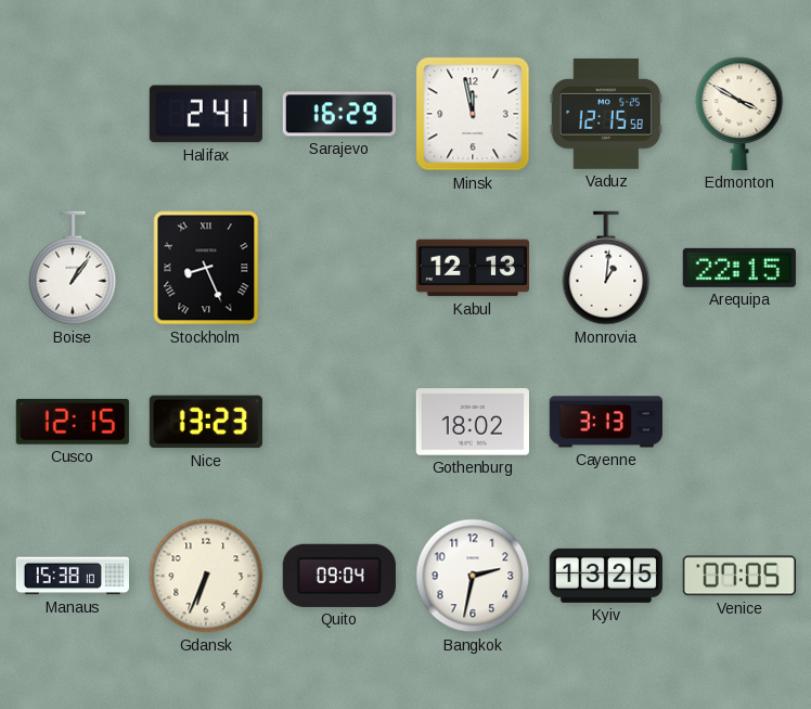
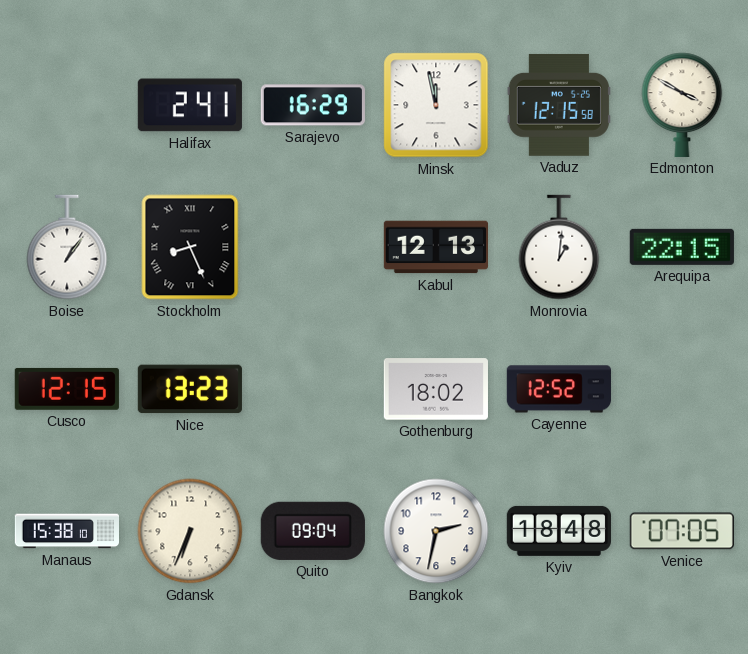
Cayenne: 3:13 -> 12:52
Kyiv: 13:25 -> 18:48
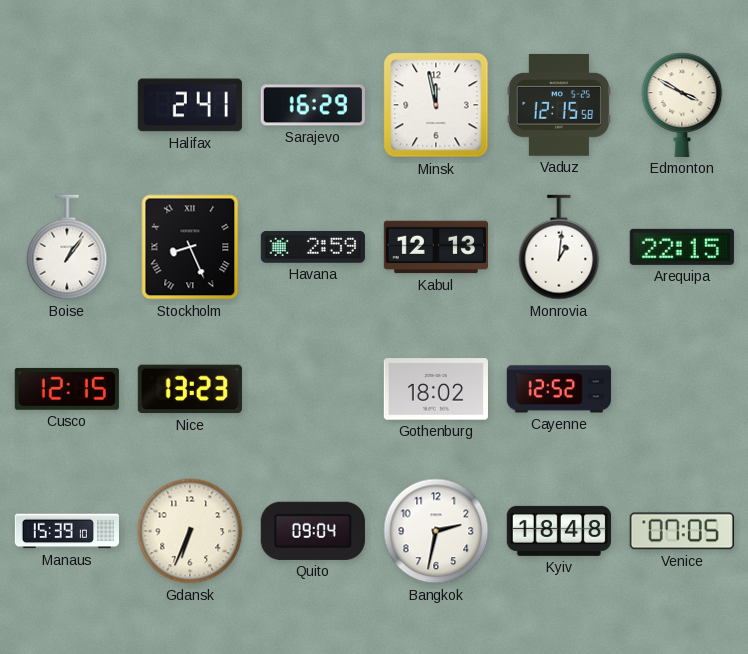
Havana: none -> 2:59
Manaus: 15:38 -> 15:39
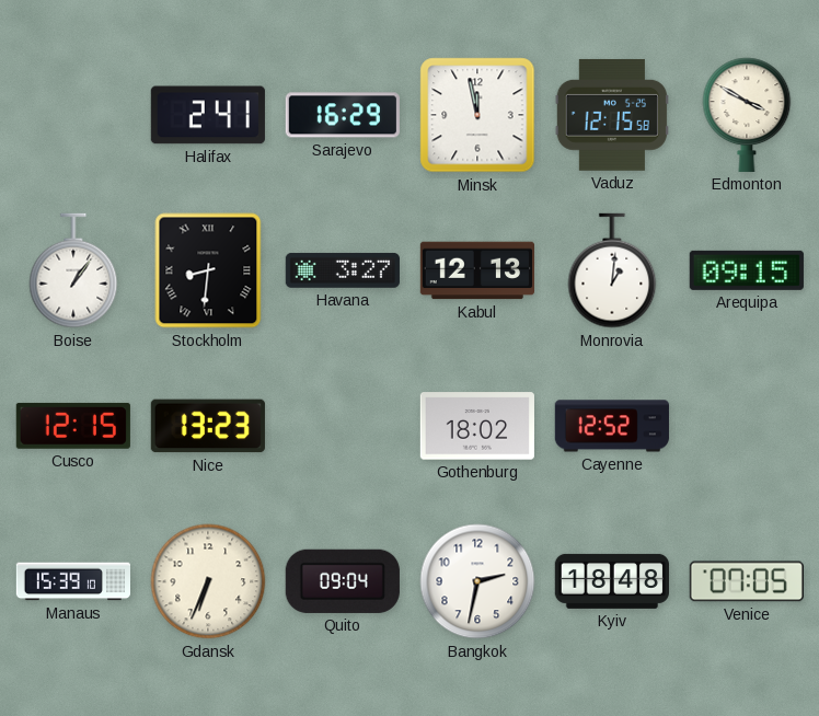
Stockholm: 8:26 -> 8:31
Havana: 2:59 -> 3:27
Arequipa: 22:15 -> 09:15
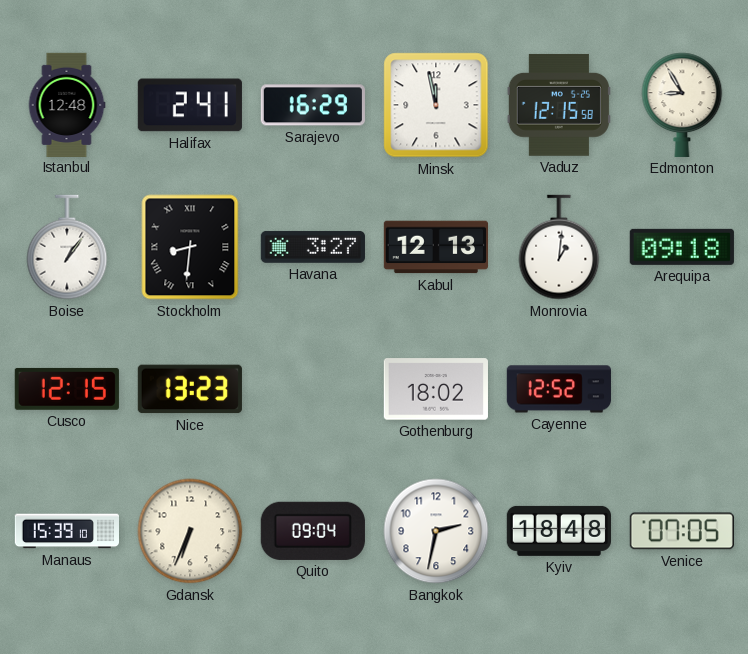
Istanbul: none -> 12:48
Edmonton: 3:50 -> 8:55
Arequipa: 09:15 -> 09:18
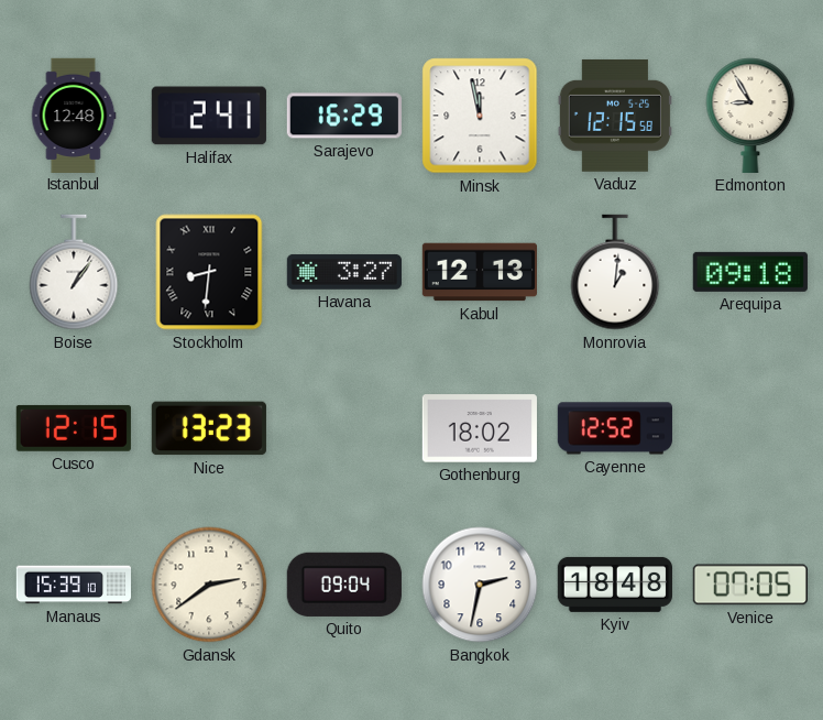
Gdansk: 6:34 -> 2:39
